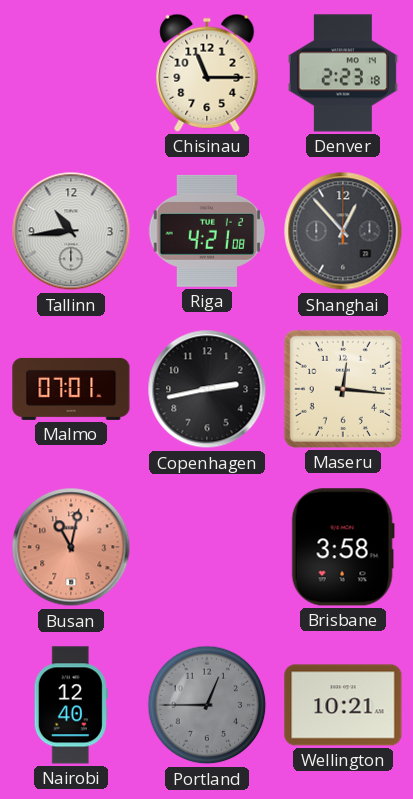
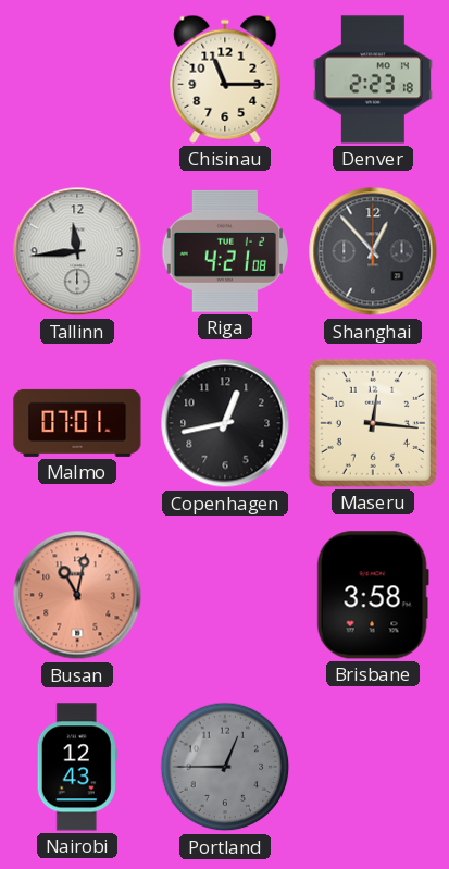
Tallinn: 10:44 -> 11:44
Copenhagen: 2:43 -> 12:43
Nairobi: 12:40 -> 12:43
Wellington: 10:21 -> none
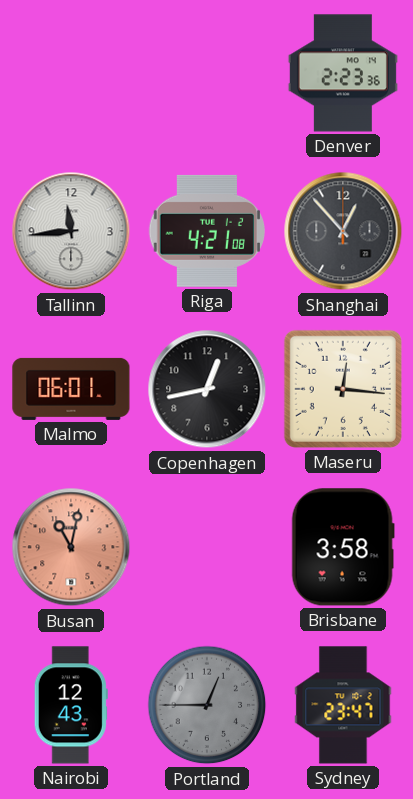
Chisinau: 11:15 -> none
Denver: 2:23:18 -> 2:23:36
Malmo: 07:01 -> 06:01
Sydney: none -> 23:47
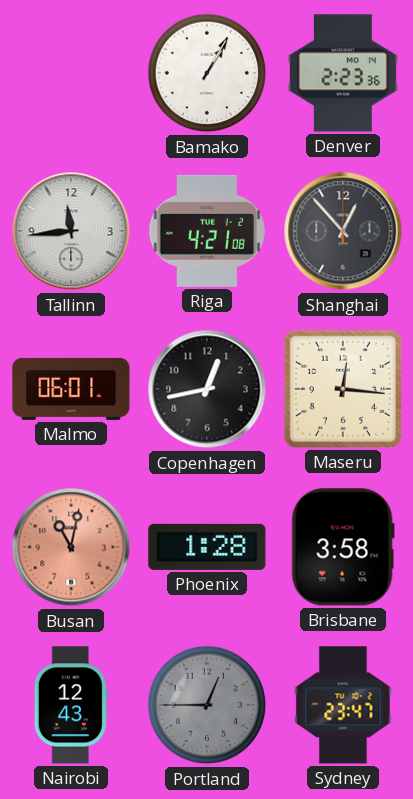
Bamako: none -> 1:05
Phoenix: none -> 1:28
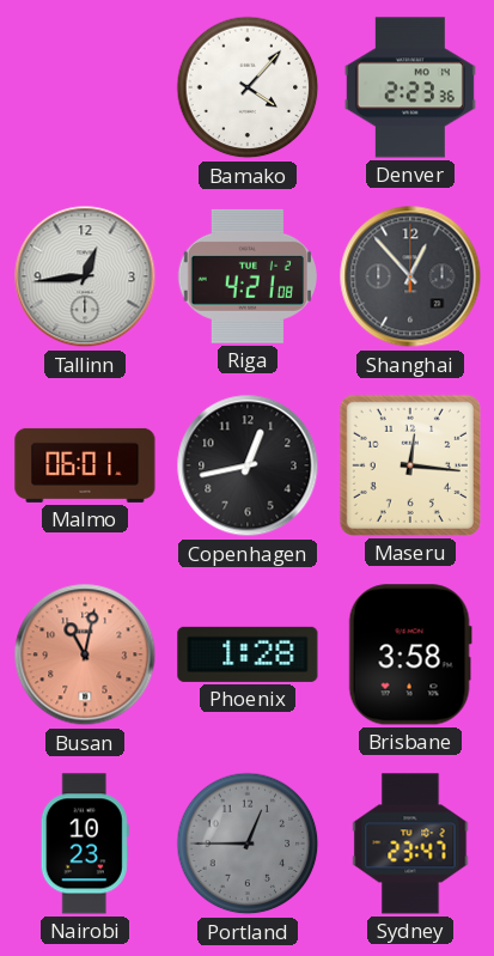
Bamako: 1:05 -> 4:07
Tallinn: 11:44 -> 12:44
Nairobi: 12:43 -> 10:23
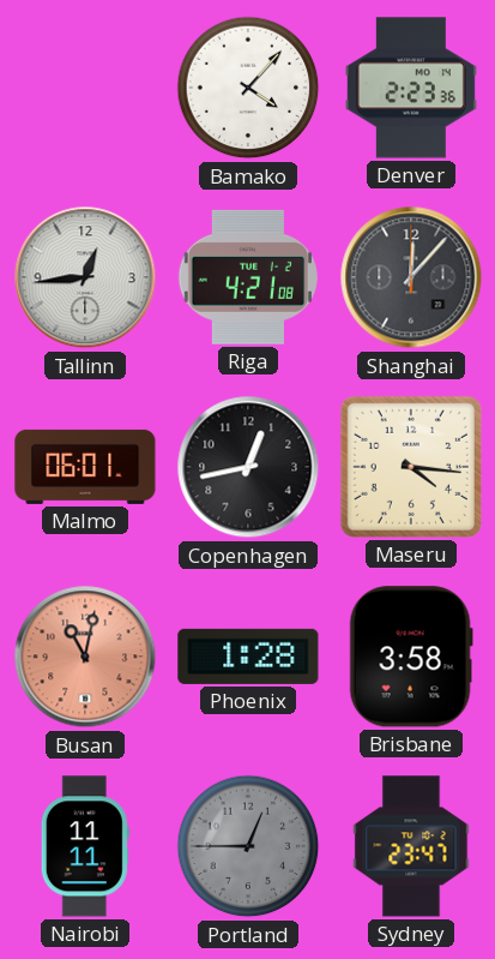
Shanghai: 12:53 -> 12:07
Maseru: 12:16 -> 4:16
Nairobi: 10:23 -> 11:11
